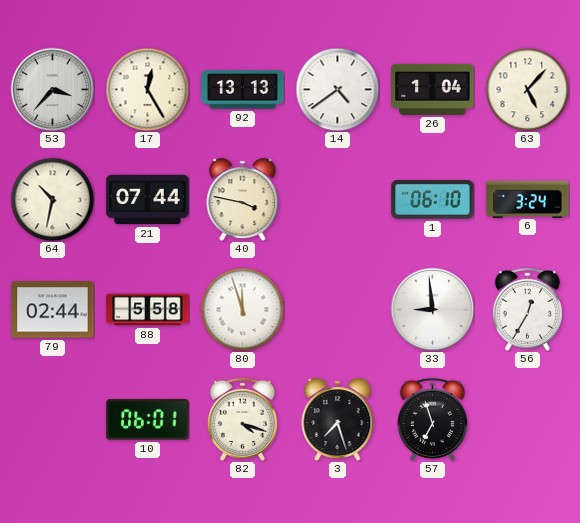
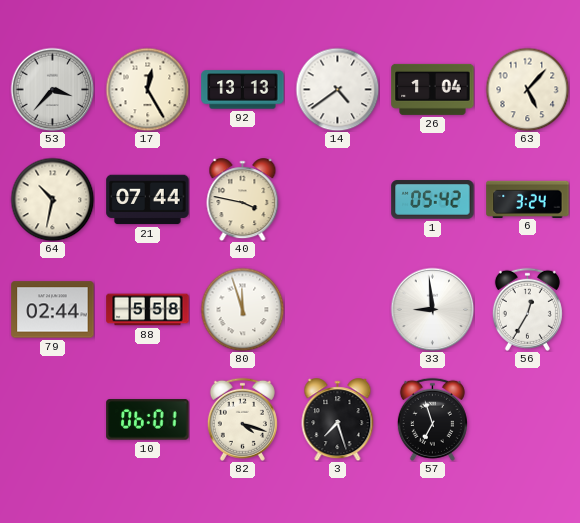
1: 06:10 -> 05:42
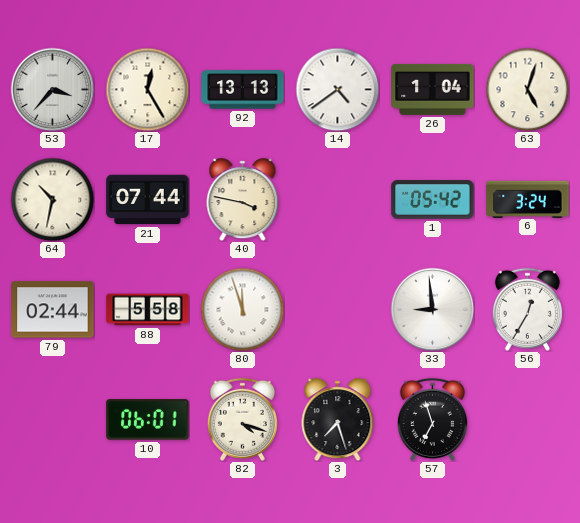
63: 5:07 -> 5:03
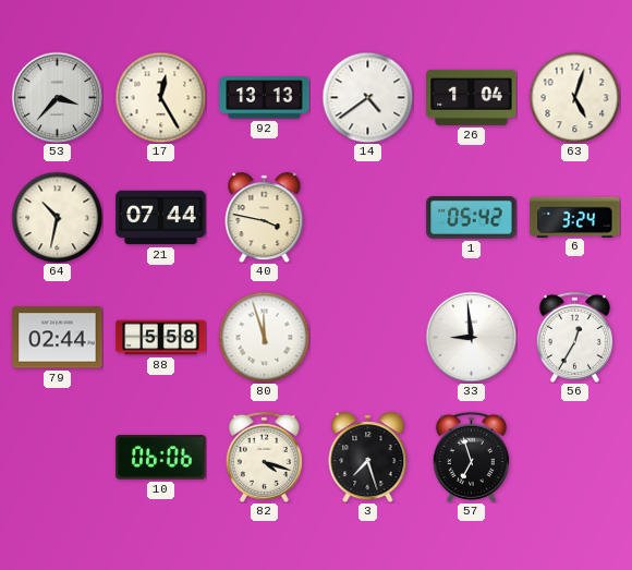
10: 06:01 -> 06:06
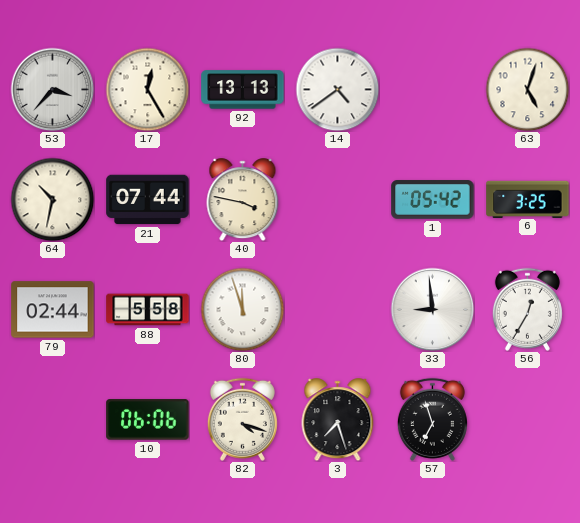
26: 1:04 -> none
6: 3:24 -> 3:25
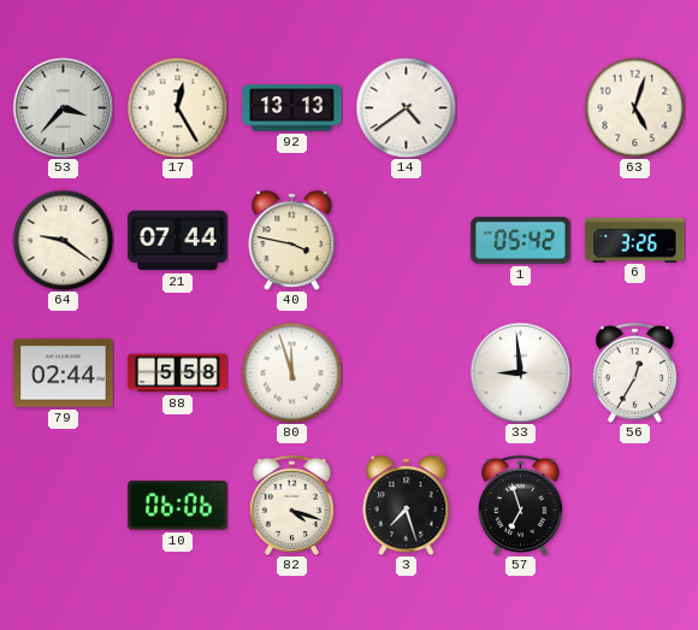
64: 10:32 -> 9:21
6: 3:25 -> 3:26
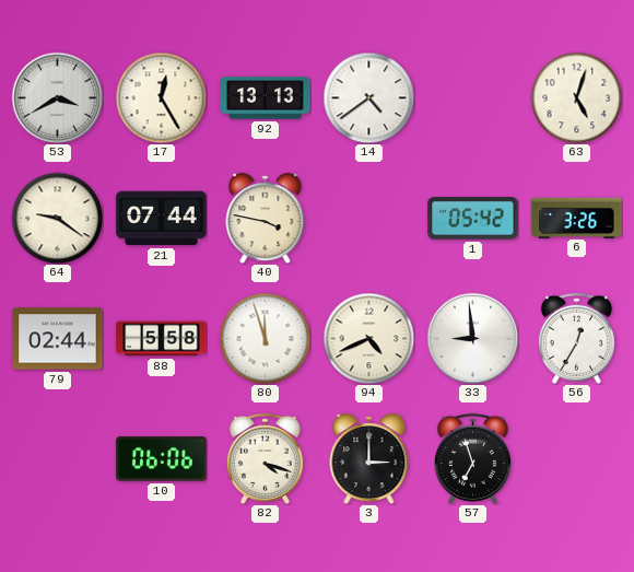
53: 3:37 -> 3:40
94: none -> 4:41
3: 7:27 -> 3:00
